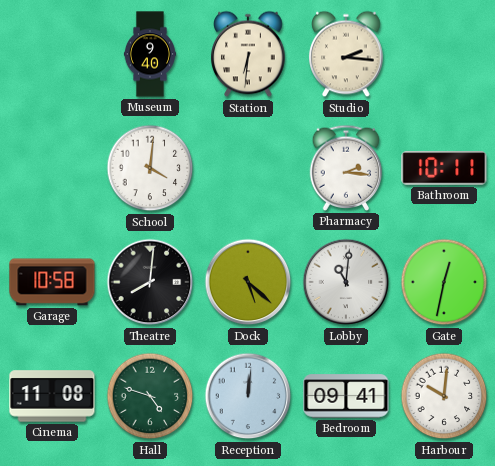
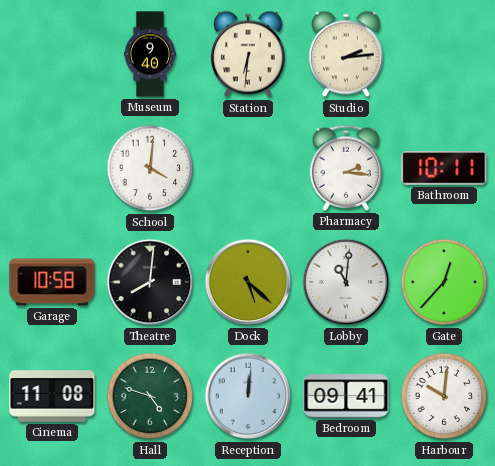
Studio: 2:16 -> 2:14
Gate: 12:32 -> 12:37
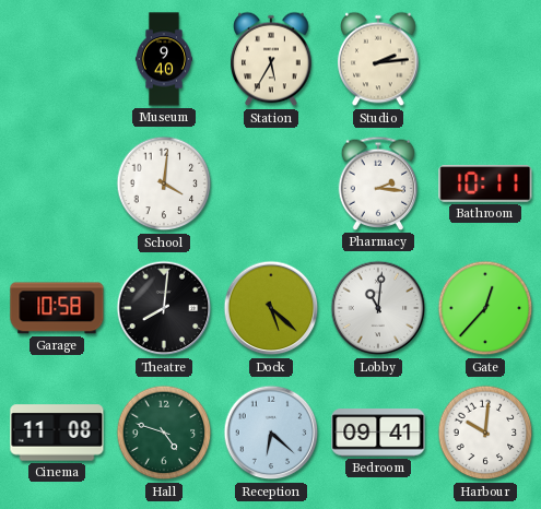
Station: 6:31 -> 5:35
Reception: 12:01 -> 6:22
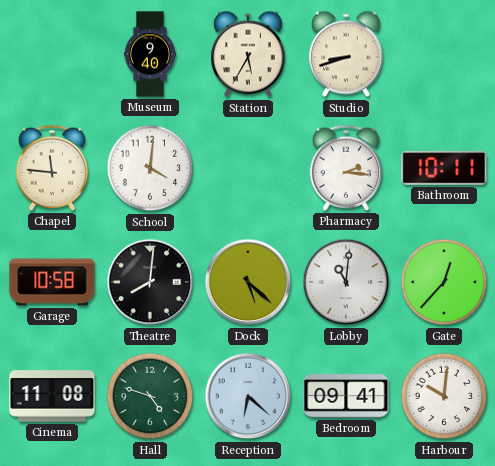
Studio: 2:14 -> 8:42
Chapel: none -> 11:46
